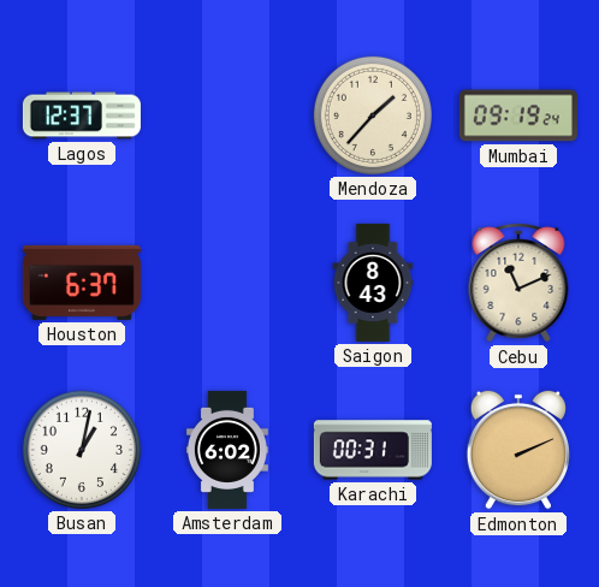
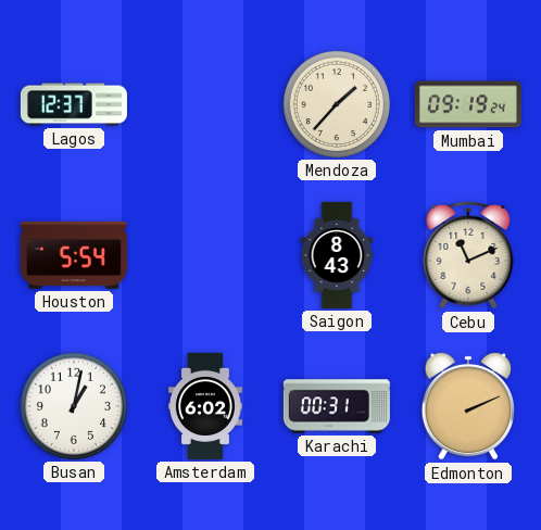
Houston: 6:37 -> 5:54
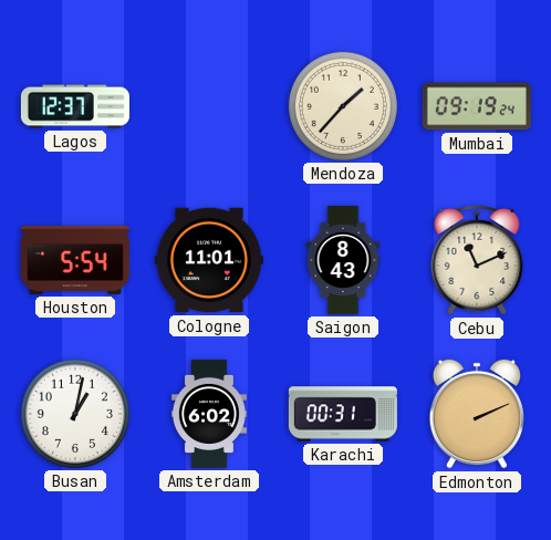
Cologne: none -> 11:01
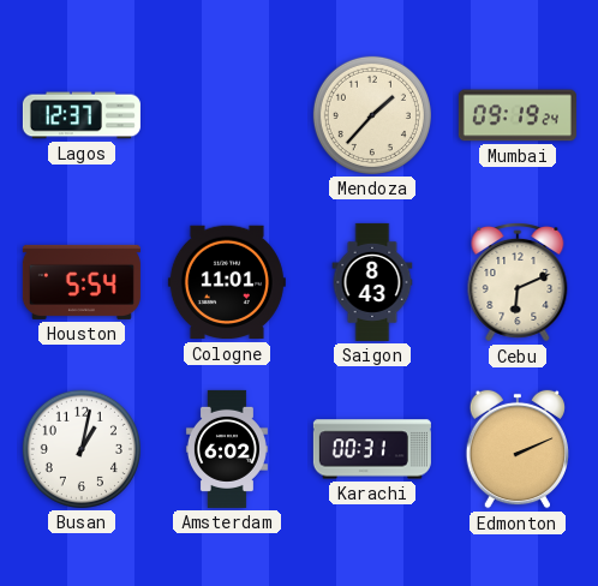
Cebu: 11:11 -> 6:11
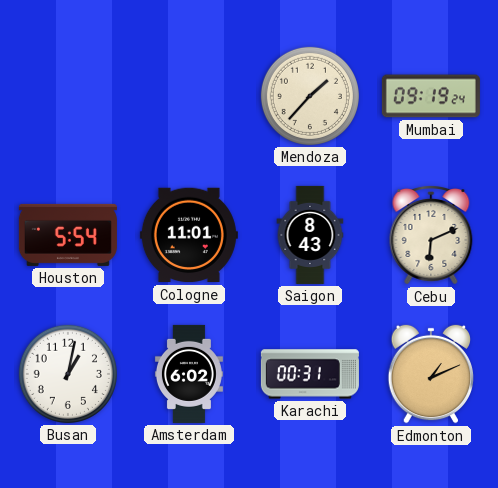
Lagos: 12:37 -> none
Edmonton: 2:11 -> 1:11
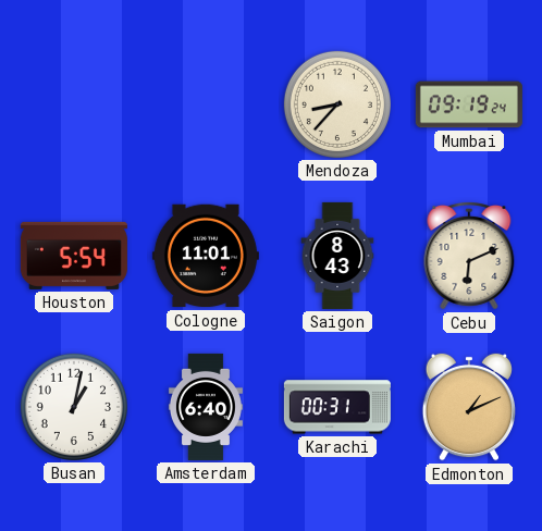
Mendoza: 1:37 -> 8:37
Amsterdam: 6:02 -> 6:40
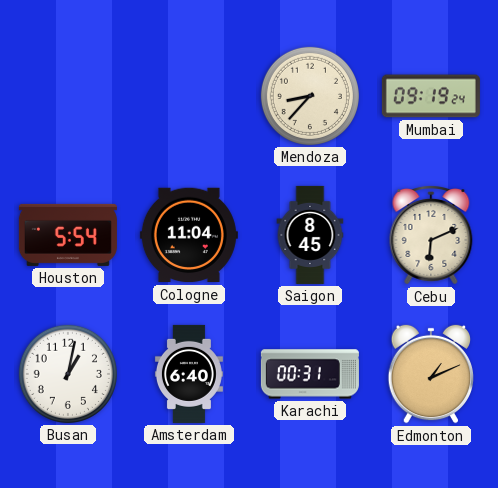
Cologne: 11:01 -> 11:04
Saigon: 8:43 -> 8:45
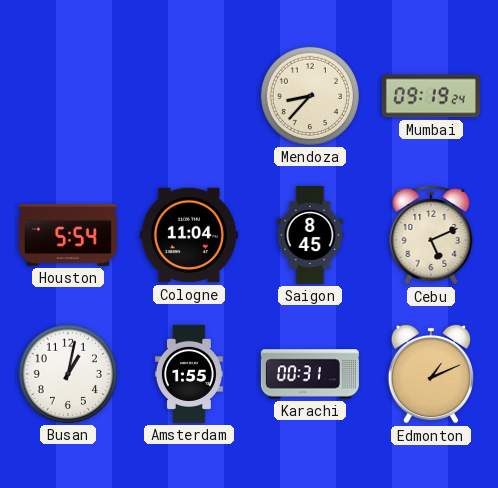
Cebu: 6:11 -> 5:11
Amsterdam: 6:40 -> 1:55
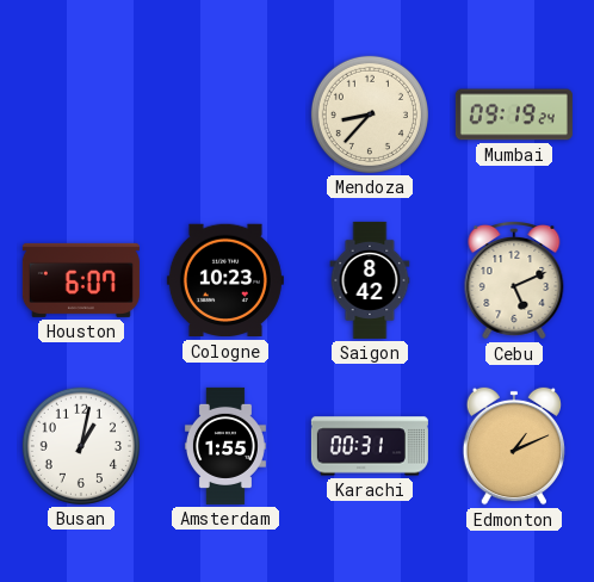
Houston: 5:54 -> 6:07
Cologne: 11:04 -> 10:23
Saigon: 8:45 -> 8:42
